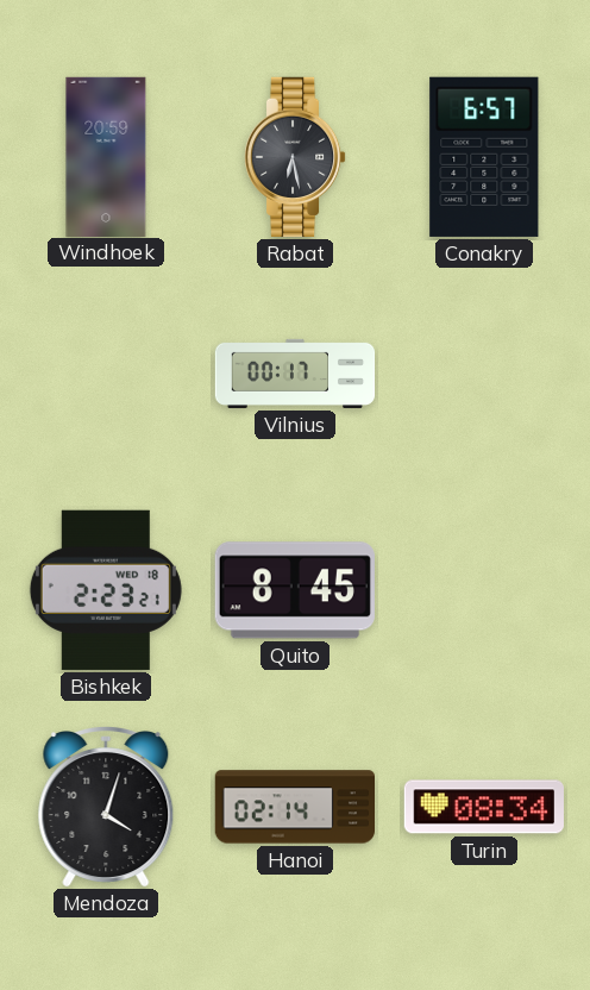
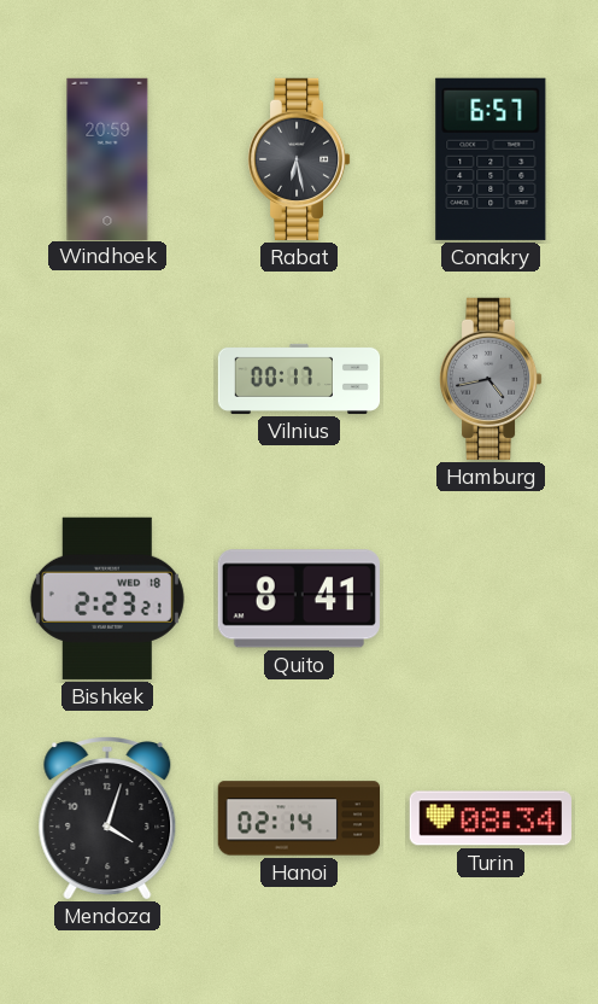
Hamburg: none -> 4:43
Quito: 8:45 -> 8:41
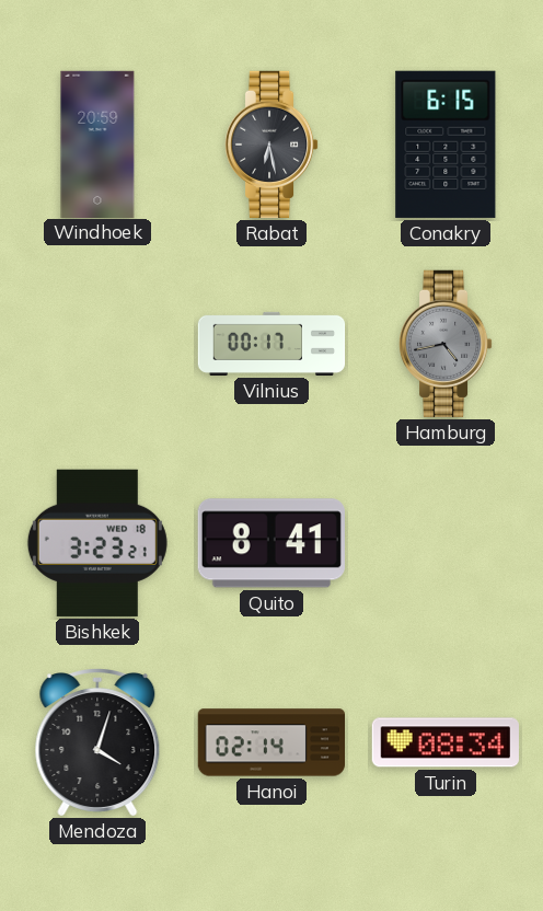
Conakry: 6:57 -> 6:15
Bishkek: 2:23 -> 3:23
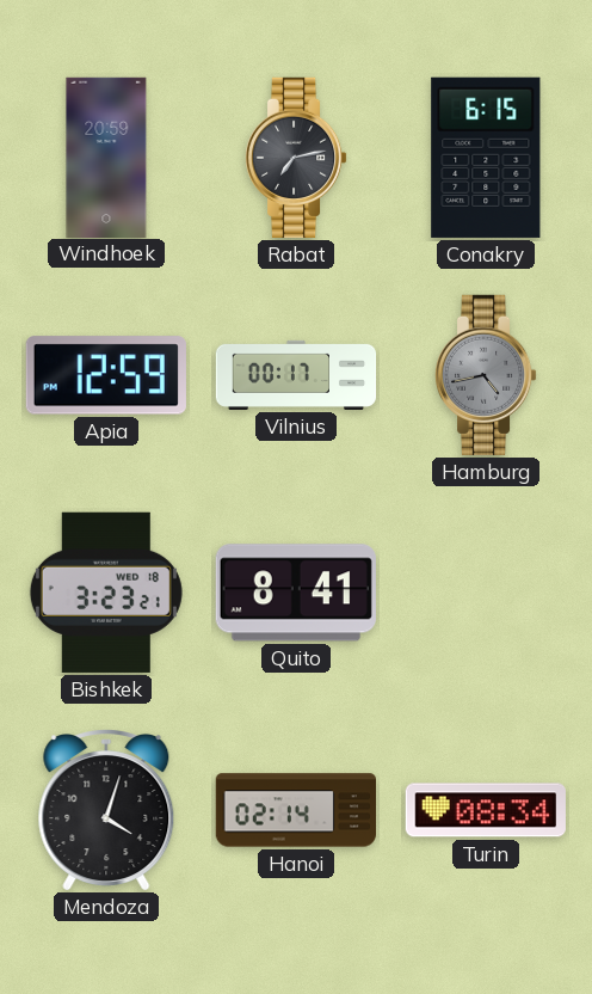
Rabat: 6:28 -> 7:13
Apia: none -> 12:59
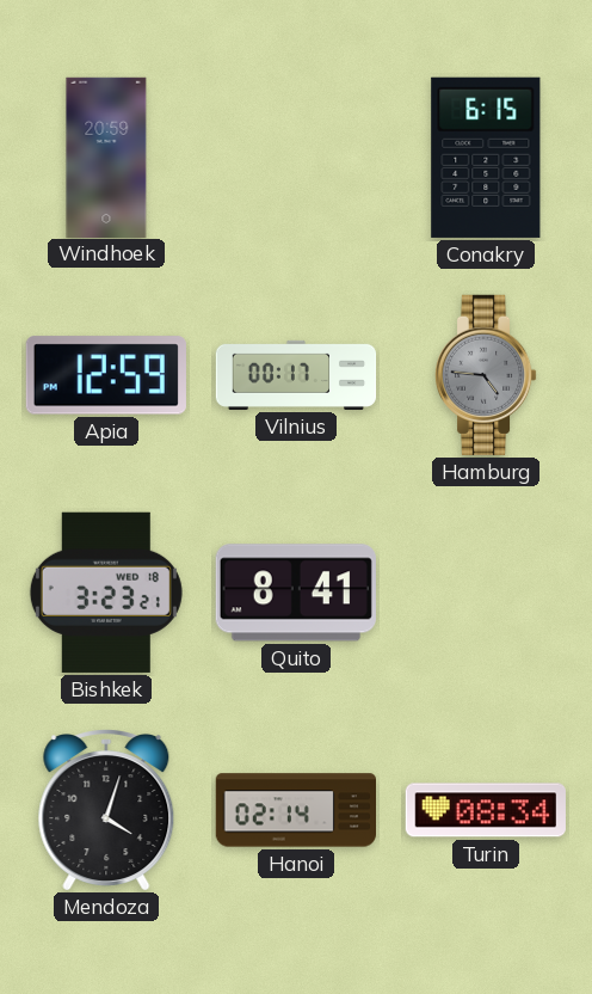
Rabat: 7:13 -> none
Hamburg: 4:43 -> 4:46
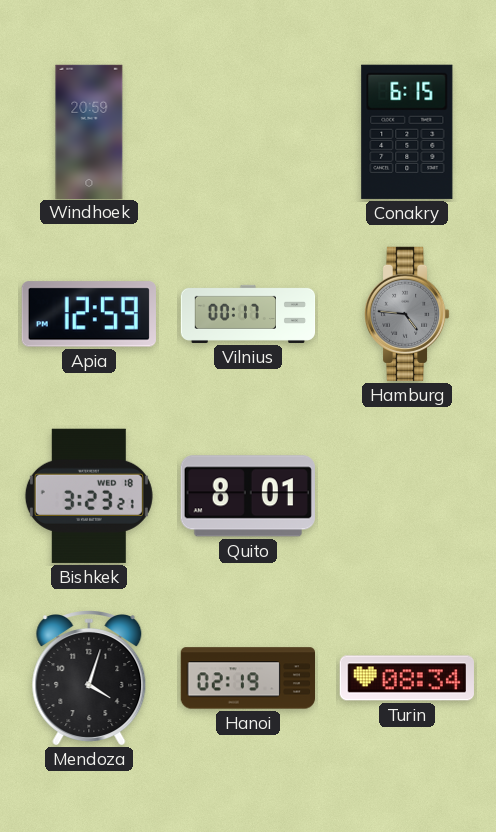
Quito: 8:41 -> 8:01
Hanoi: 02:14 -> 02:19
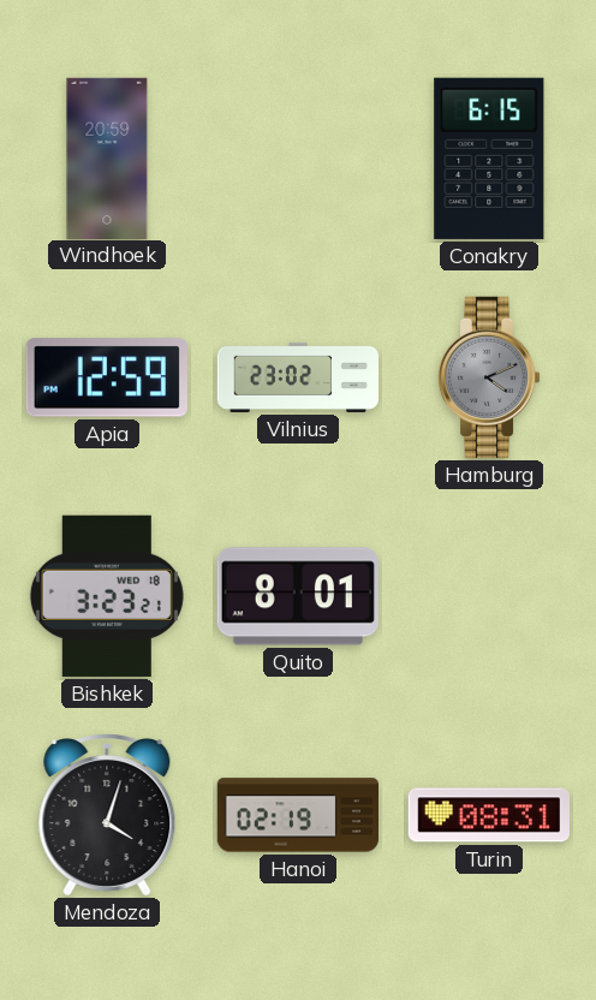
Vilnius: 00:17 -> 23:02
Hamburg: 4:46 -> 4:11
Turin: 08:34 -> 08:31
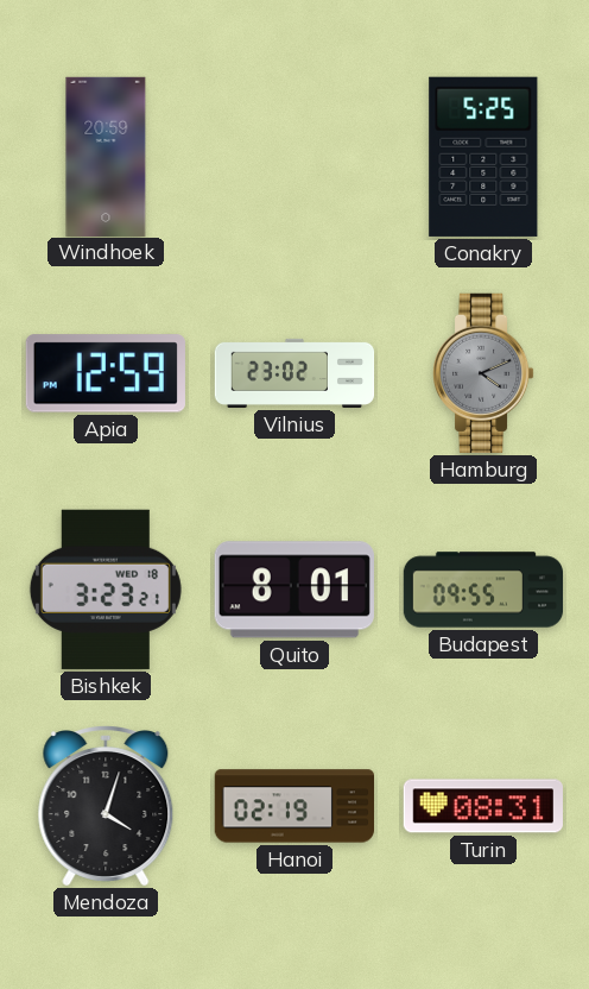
Conakry: 6:15 -> 5:25
Budapest: none -> 09:55
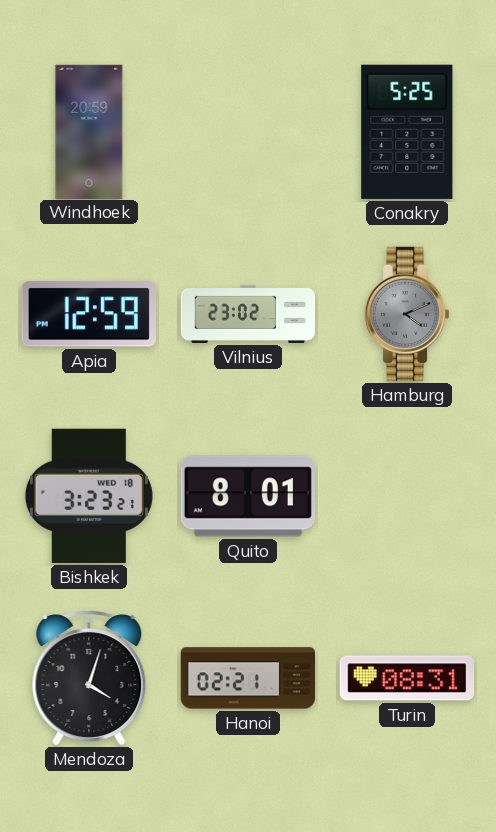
Budapest: 09:55 -> none
Hanoi: 02:19 -> 02:21
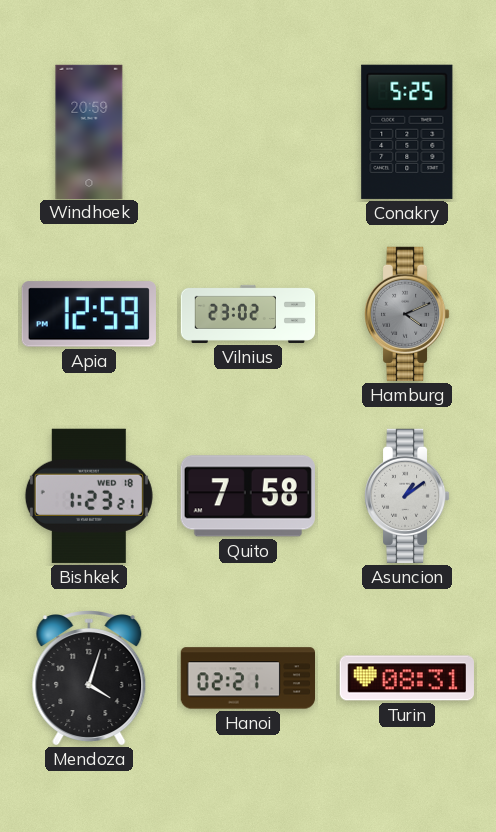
Bishkek: 3:23 -> 1:23
Quito: 8:01 -> 7:58
Asuncion: none -> 1:09
